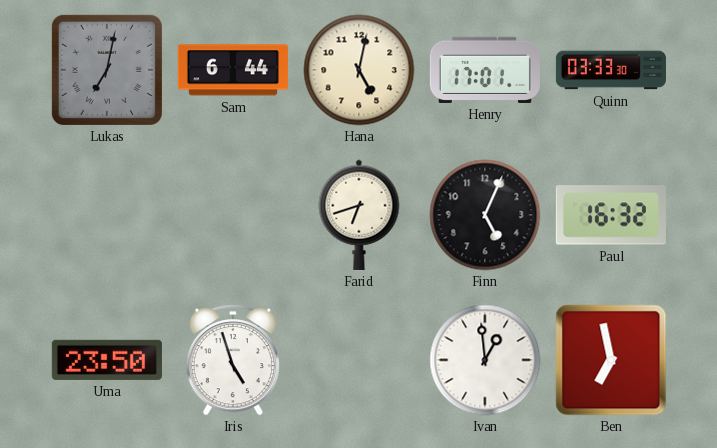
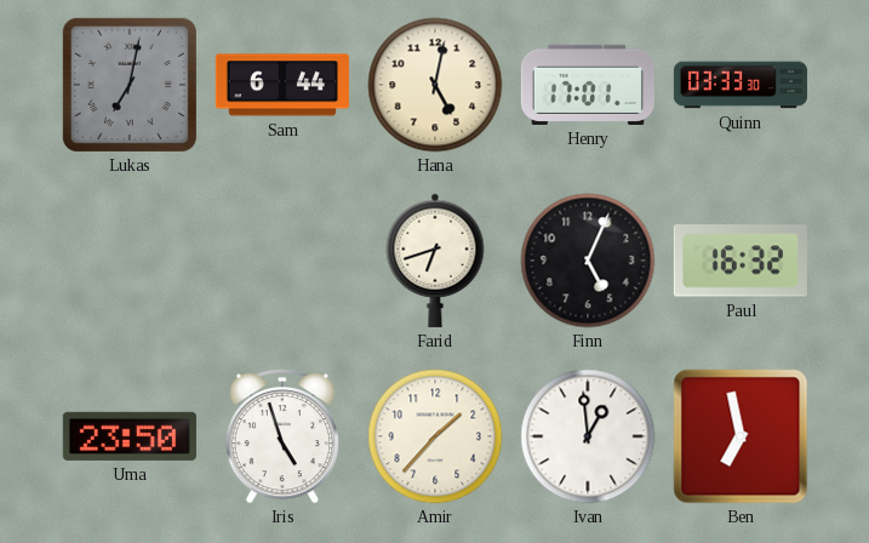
Amir: none -> 1:37
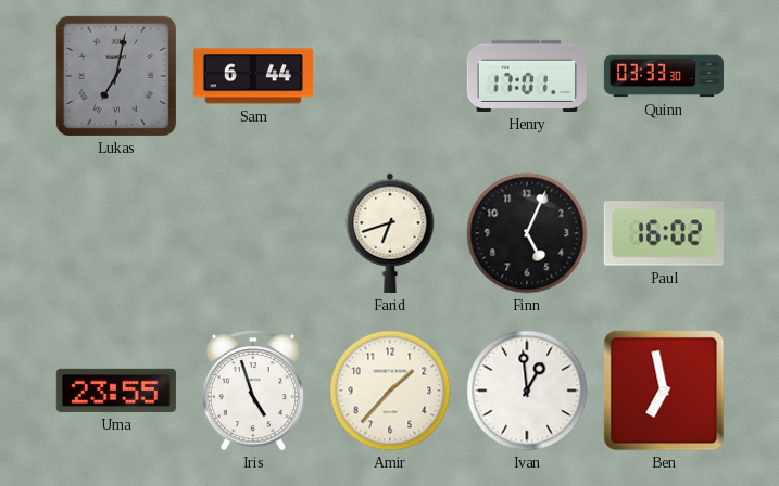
Hana: 5:02 -> none
Paul: 16:32 -> 16:02
Uma: 23:50 -> 23:55
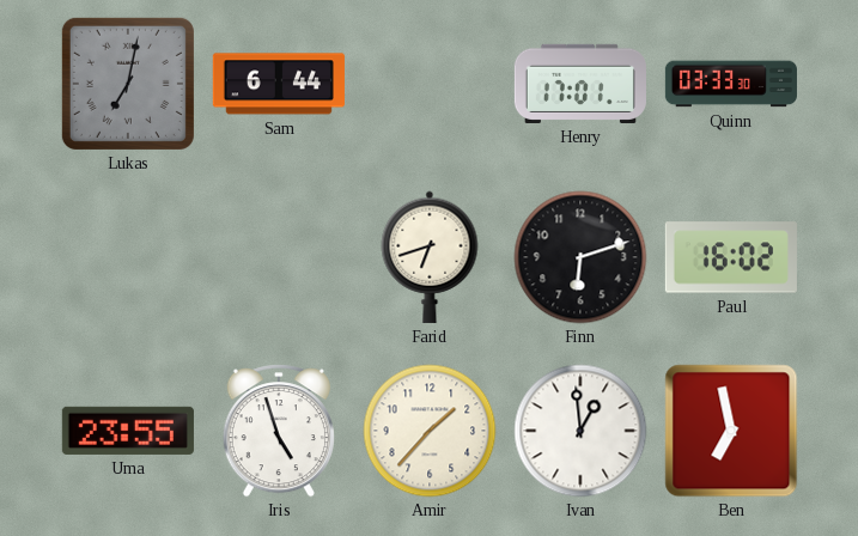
Finn: 5:04 -> 6:12
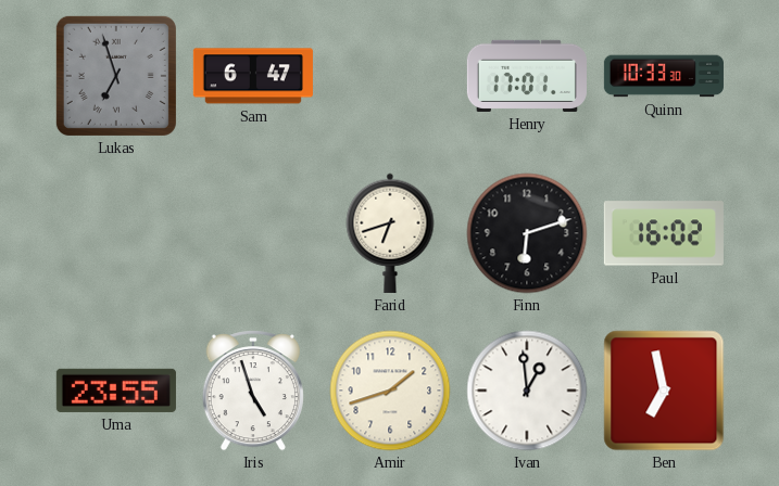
Lukas: 7:02 -> 6:57
Sam: 6:44 -> 6:47
Quinn: 03:33 -> 10:33
Amir: 1:37 -> 1:42
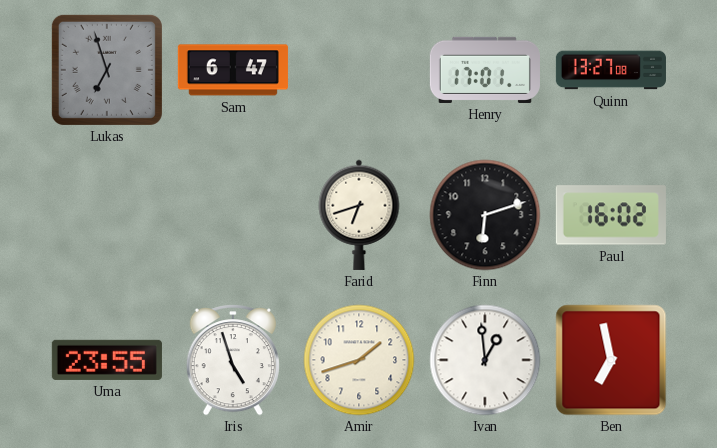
Quinn: 10:33 -> 13:27
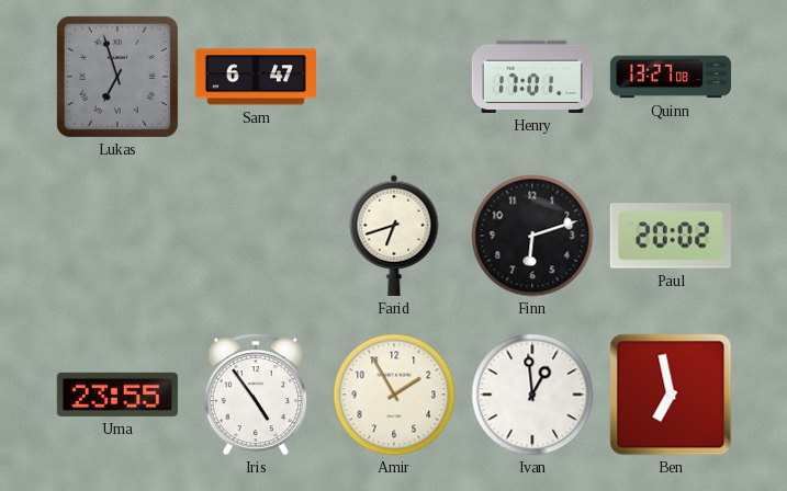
Paul: 16:02 -> 20:02
Iris: 4:57 -> 4:54
Amir: 1:42 -> 1:55
